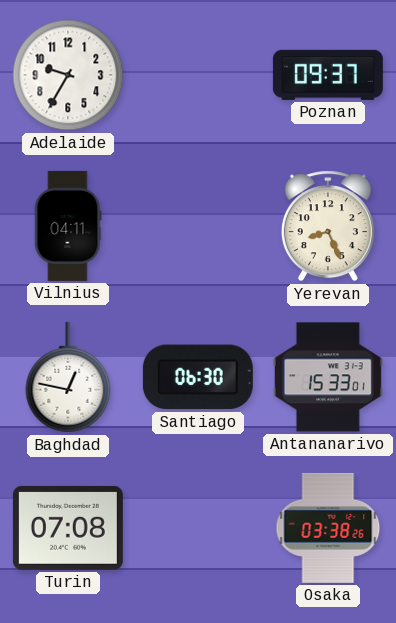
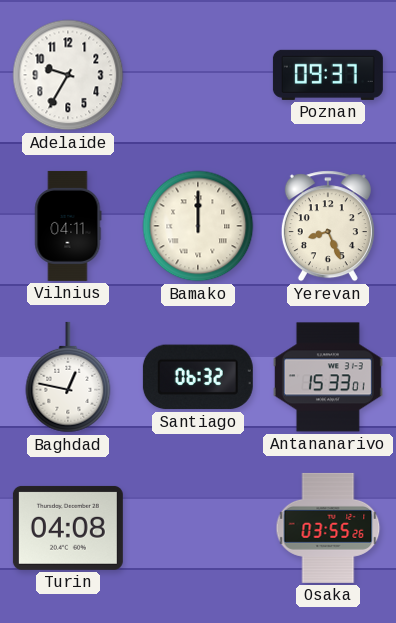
Bamako: none -> 12:00
Santiago: 06:30 -> 06:32
Turin: 07:08 -> 04:08
Osaka: 03:38 -> 03:55
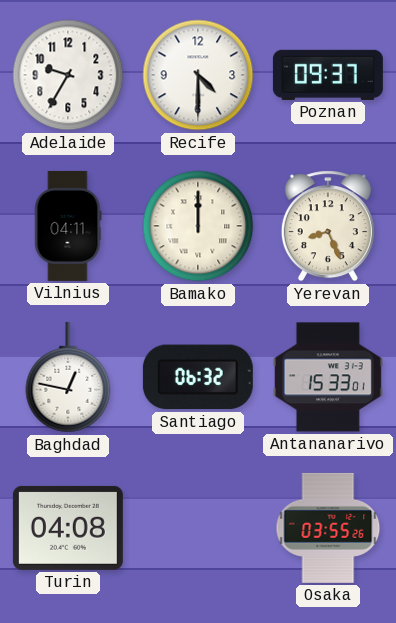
Recife: none -> 4:30
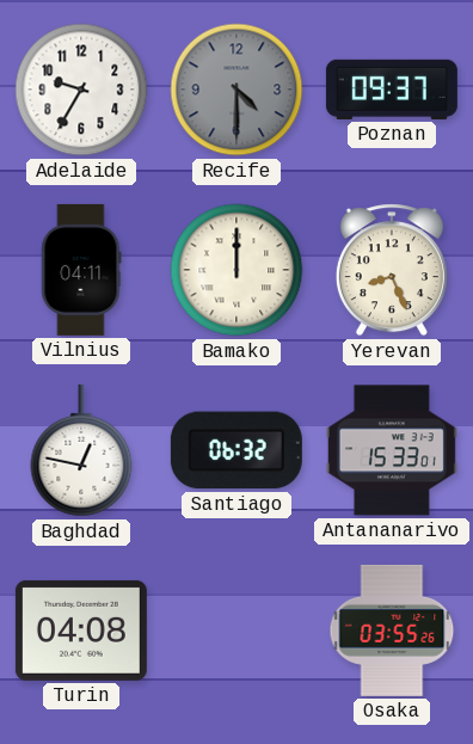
Recife dial: white -> grey
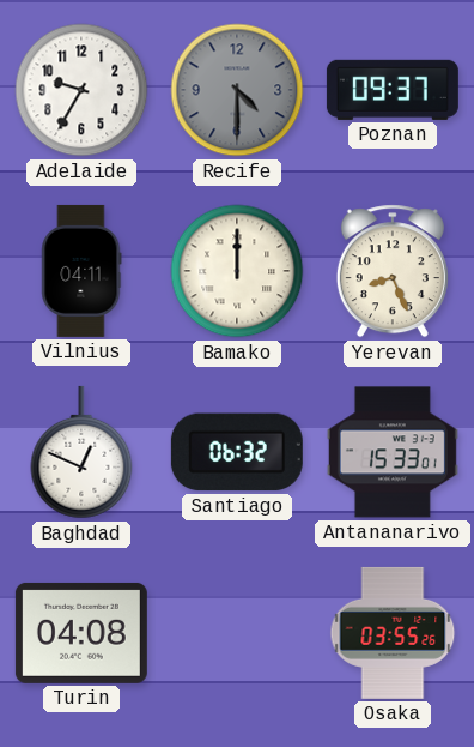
Baghdad: 12:47 -> 12:49
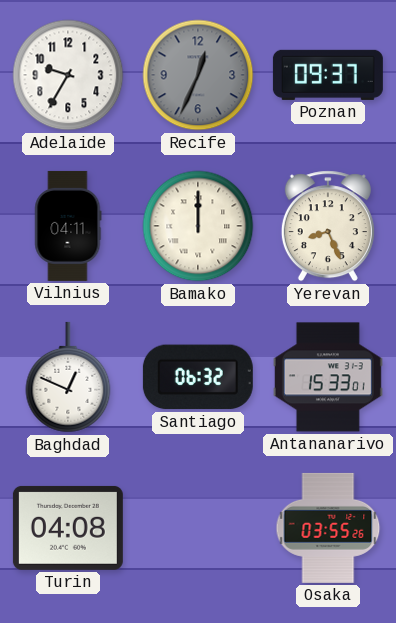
Recife: 4:30 -> 12:34
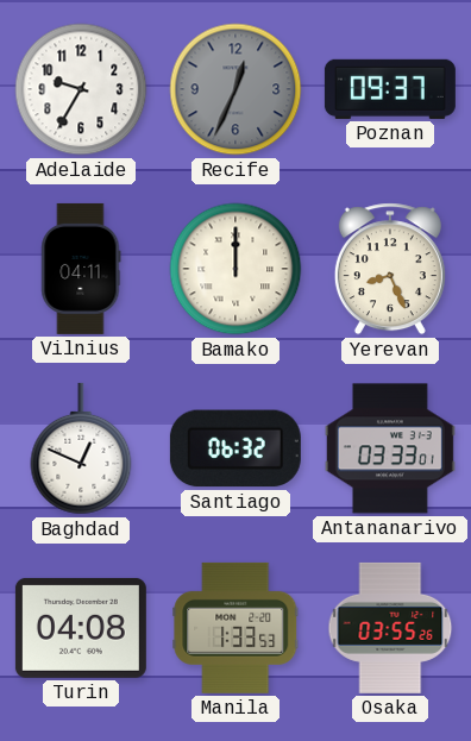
Antananarivo: 15:33 -> 03:33
Manila: none -> 1:33
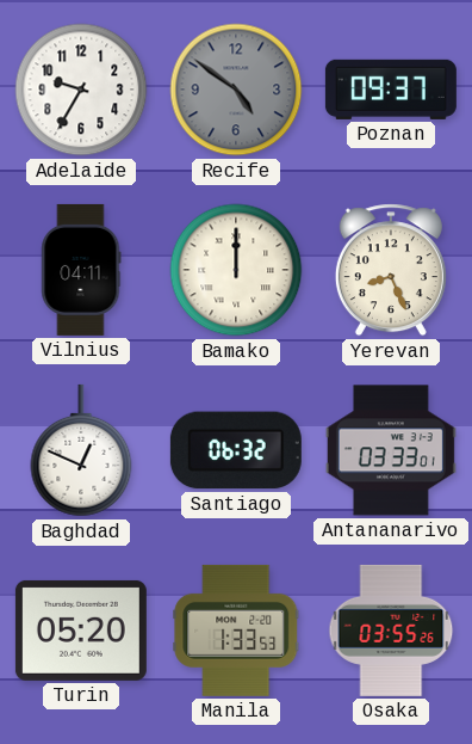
Recife: 12:34 -> 4:51
Turin: 04:08 -> 05:20
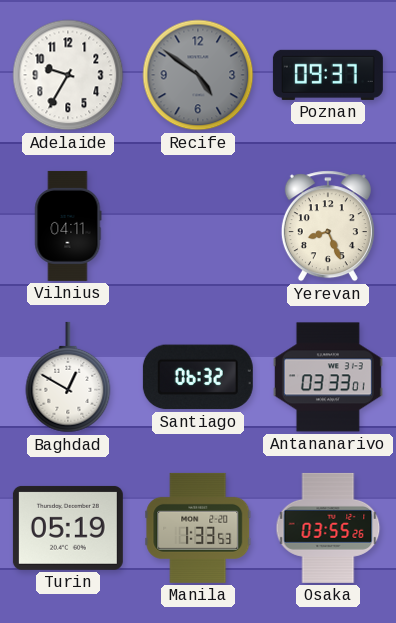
Bamako: 12:00 -> none
Baghdad: 12:49 -> 12:50
Turin: 05:20 -> 05:19
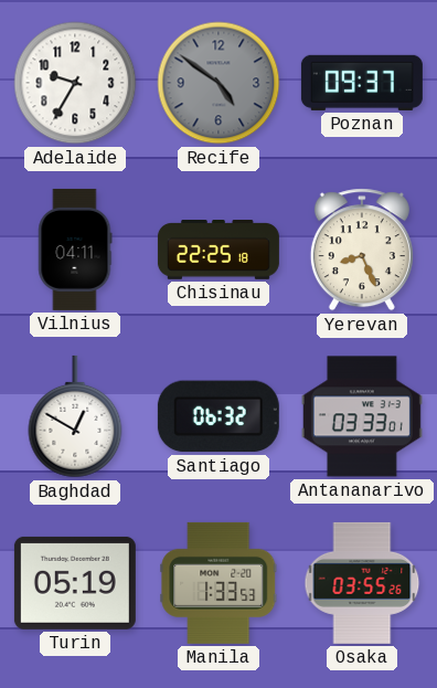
Chisinau: none -> 22:25
